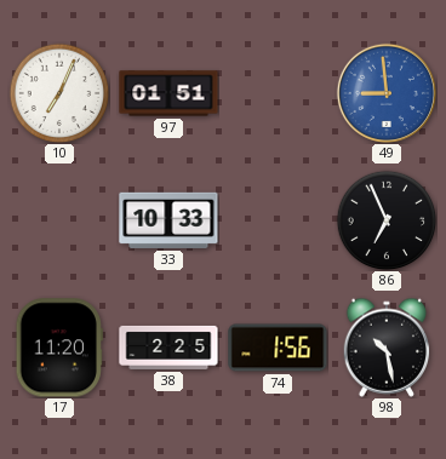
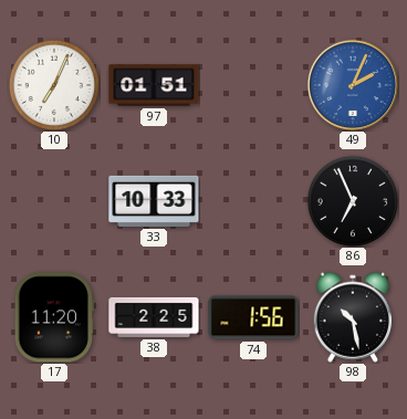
49: 8:59 -> 2:04
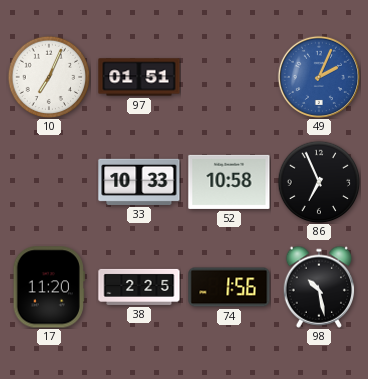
52: none -> 10:58
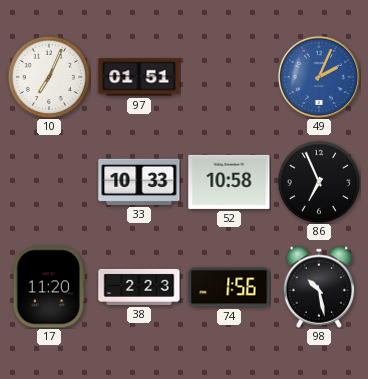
38: 2:25 -> 2:23
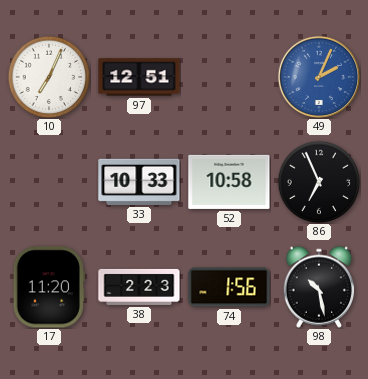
97: 01:51 -> 12:51
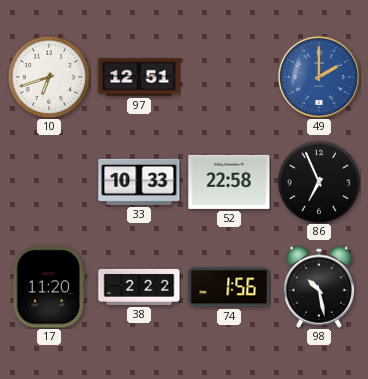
10: 7:04 -> 6:42
49: 2:04 -> 2:00
52: 10:58 -> 22:58
38: 2:23 -> 2:22
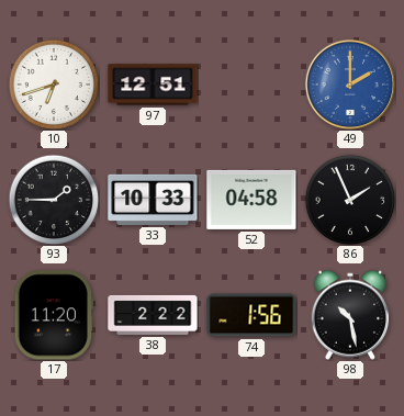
93: none -> 1:45
52: 22:58 -> 04:58
86: 6:56 -> 1:56
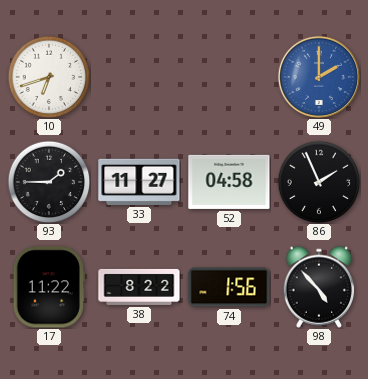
97: 12:51 -> none
33: 10:33 -> 11:27
17: 11:20 -> 11:22
38: 2:22 -> 8:22
98: 10:28 -> 4:53
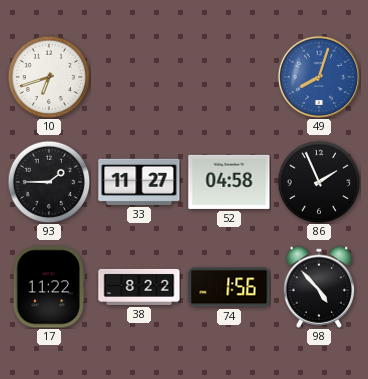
49: 2:00 -> 8:03
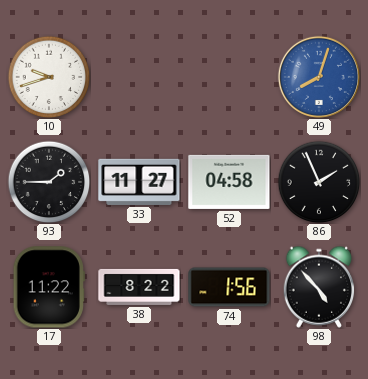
10: 6:42 -> 9:42
